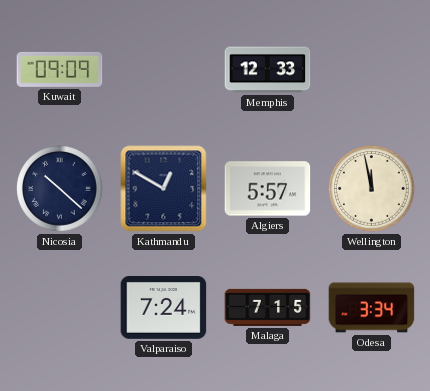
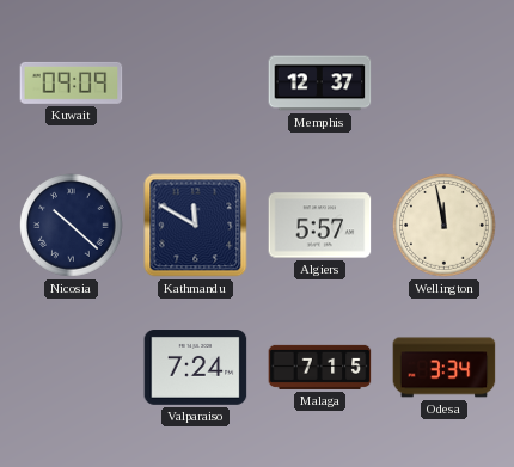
Memphis: 12:33 -> 12:37
Kathmandu: 12:50 -> 11:50
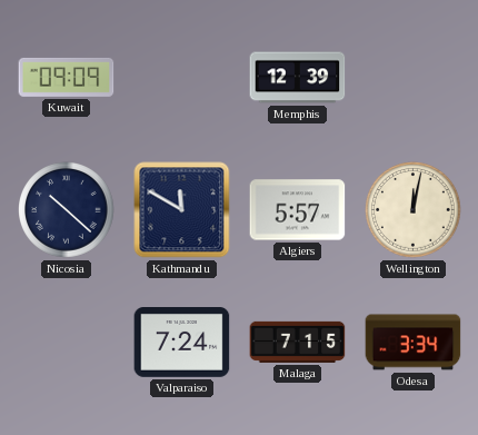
Memphis: 12:37 -> 12:39
Wellington: 11:58 -> 12:02
